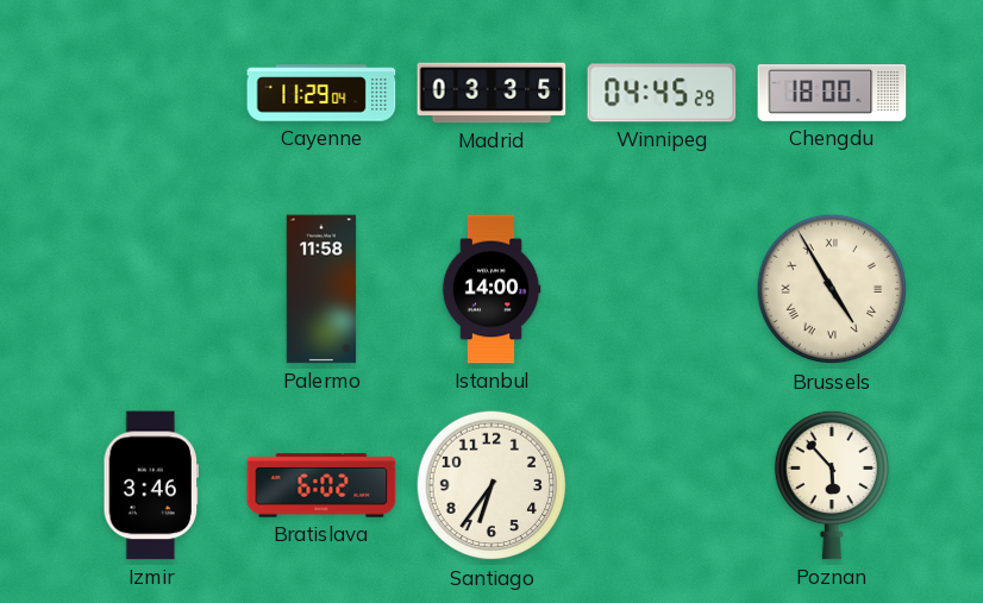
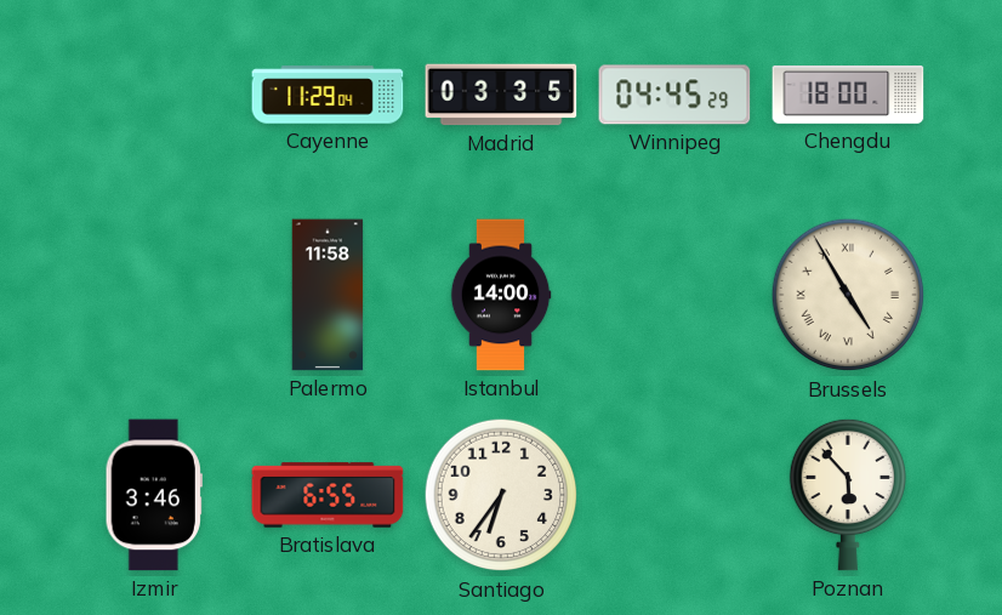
Bratislava: 6:02 -> 6:55
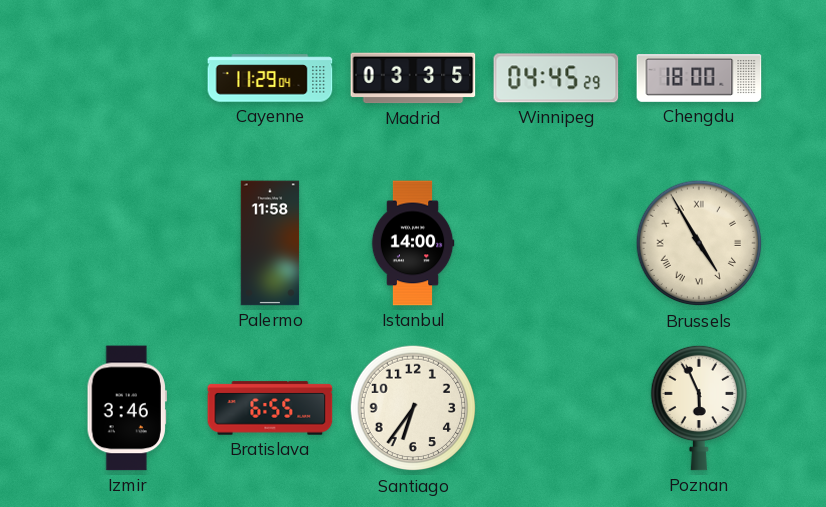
Poznan: 5:53 -> 5:56
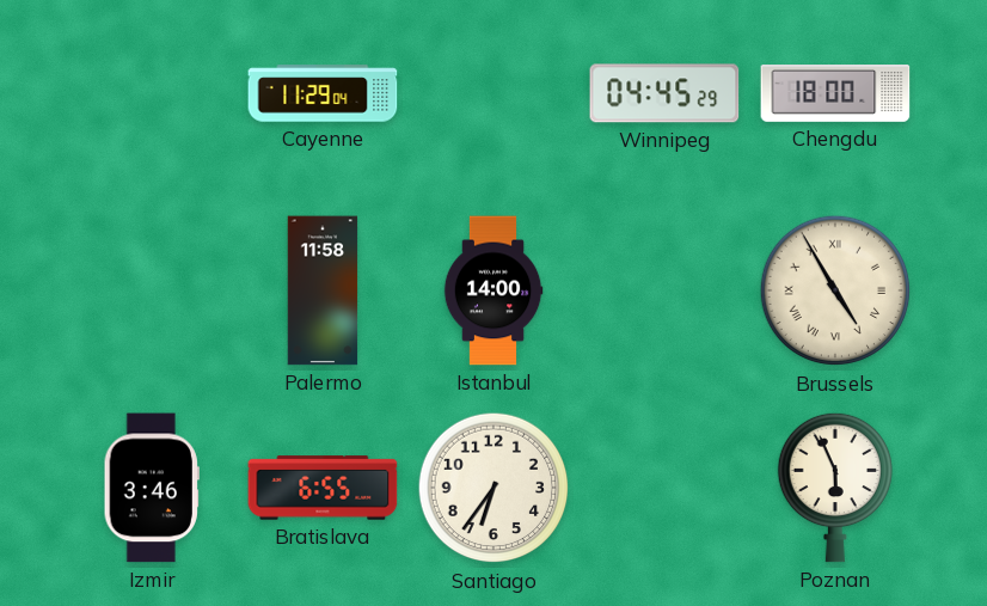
Madrid: 03:35 -> none
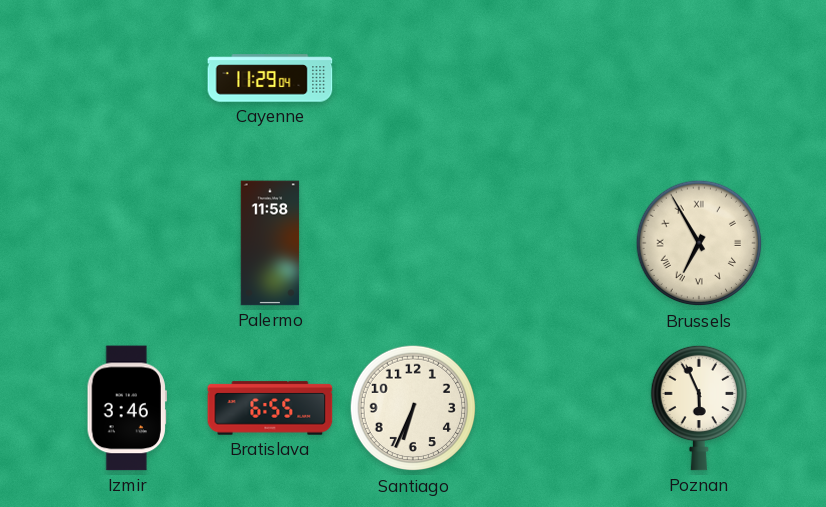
Winnipeg: 04:45 -> none
Chengdu: 18:00 -> none
Istanbul: 14:00 -> none
Brussels: 4:55 -> 6:55
Santiago: 6:36 -> 6:34
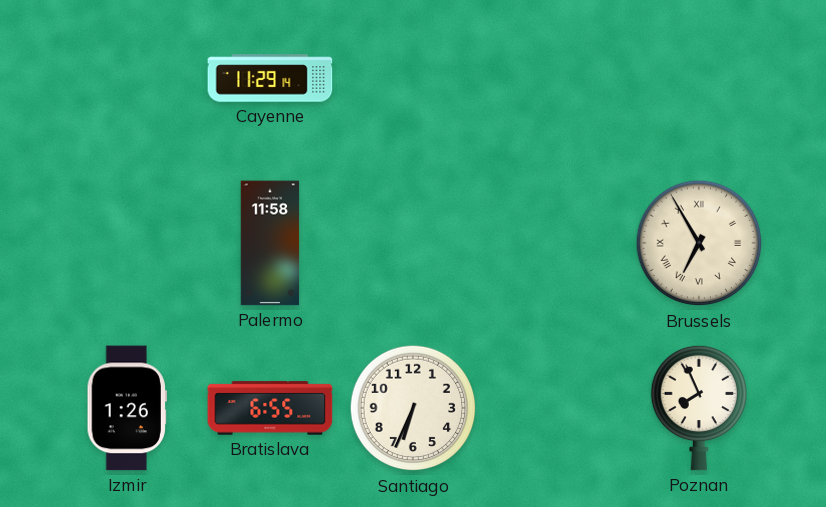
Cayenne: 11:29:04 -> 11:29:14
Izmir: 3:46 -> 1:26
Poznan: 5:56 -> 7:56
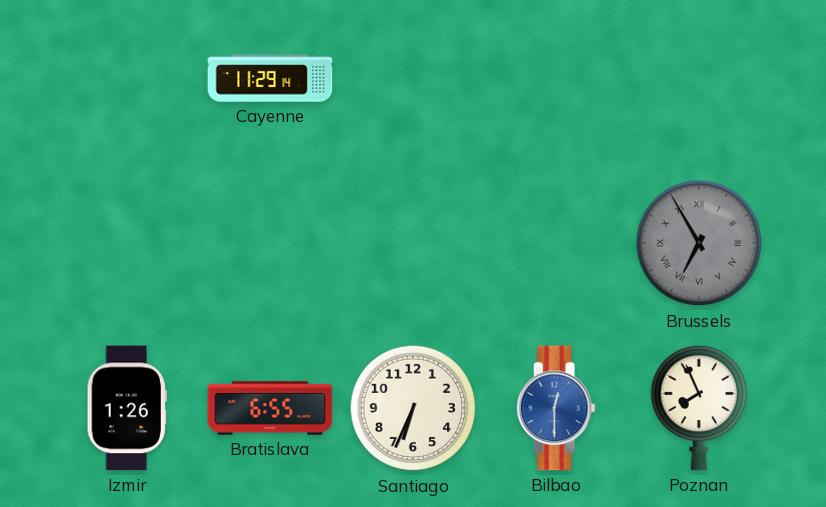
Palermo: 11:58 -> none
Brussels dial: cream -> grey
Bilbao: none -> 12:30
